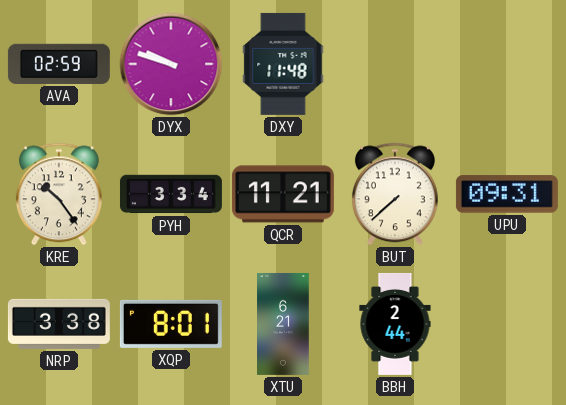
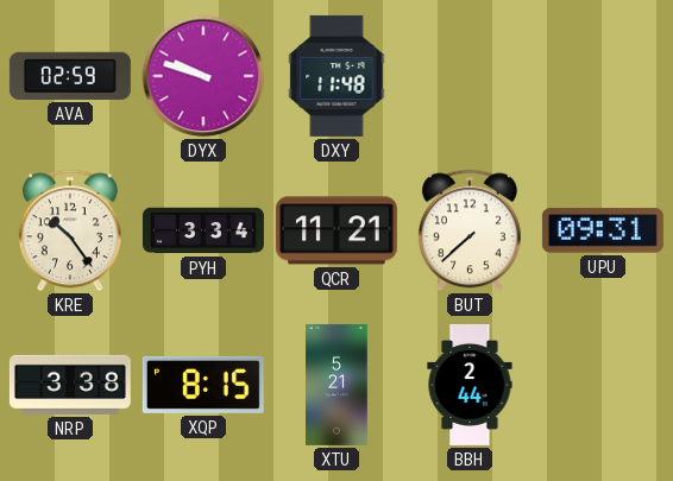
XQP: 8:01 -> 8:15
XTU: 6:21 -> 5:21
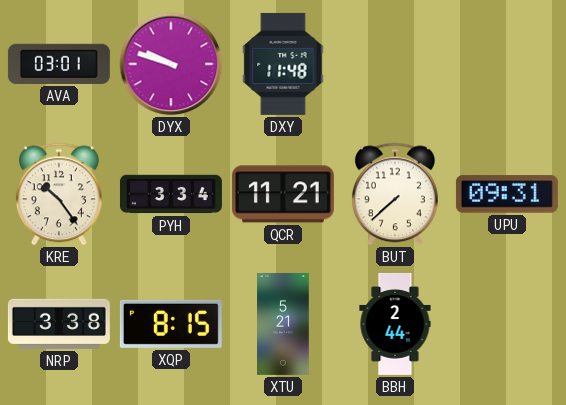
AVA: 02:59 -> 03:01
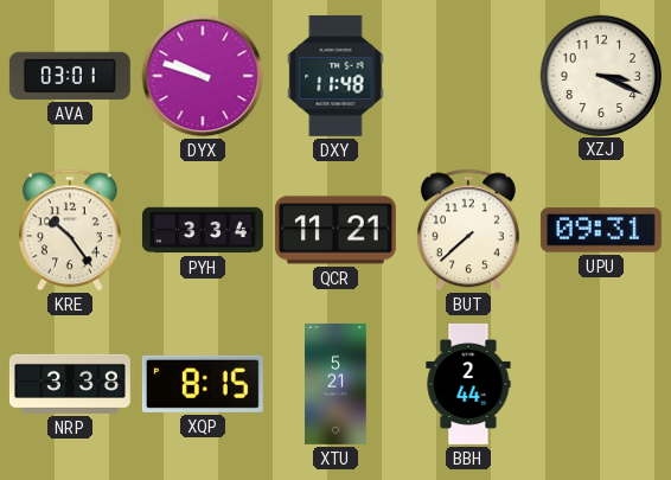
XZJ: none -> 3:19
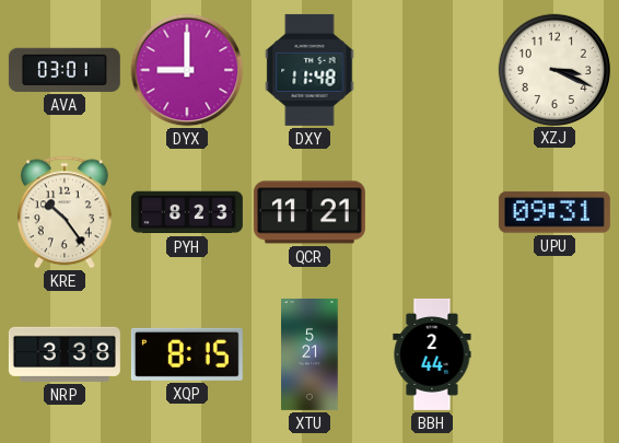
DYX: 9:48 -> 9:00
PYH: 3:34 -> 8:23
BUT: 7:38 -> none
